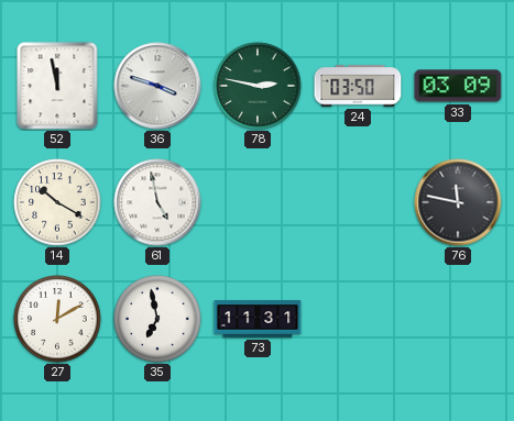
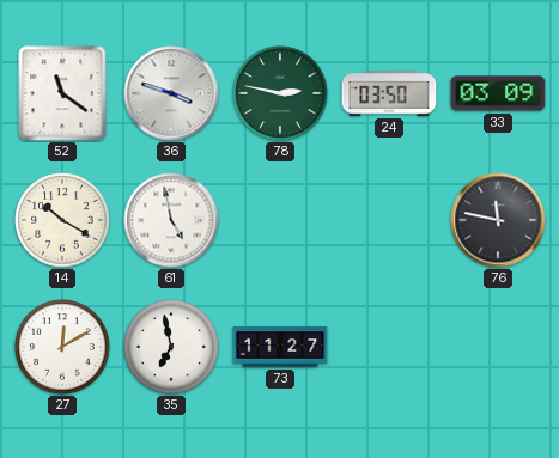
52: 11:58 -> 11:21
73: 11:31 -> 11:27
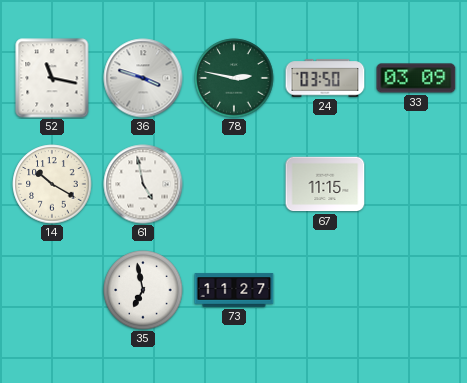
52: 11:21 -> 11:17
67: none -> 11:15
76: 11:47 -> none
27: 12:10 -> none
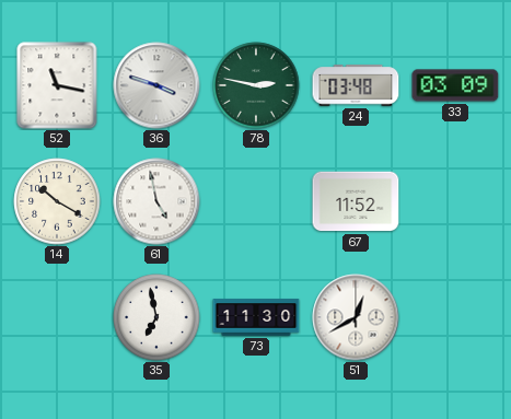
24: 03:50 -> 03:48
67: 11:15 -> 11:52
73: 11:27 -> 11:30
51: none -> 12:40
